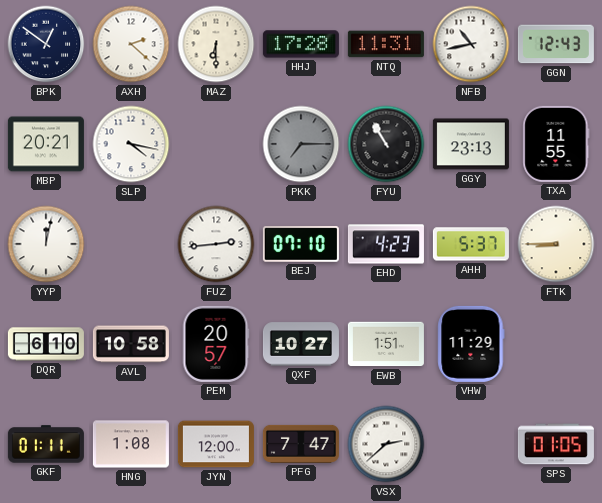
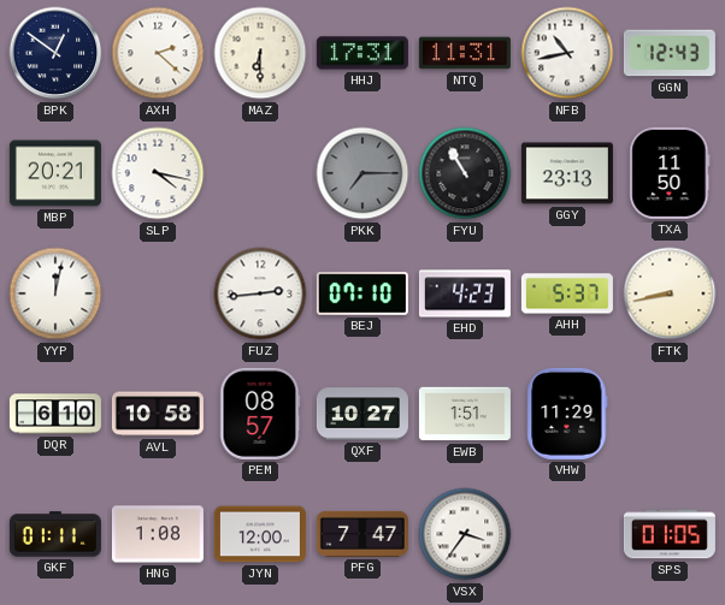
HHJ: 17:28 -> 17:31
TXA: 11:55 -> 11:50
FTK: 8:45 -> 8:43
PEM: 20:57 -> 08:57
VSX: 2:38 -> 3:36
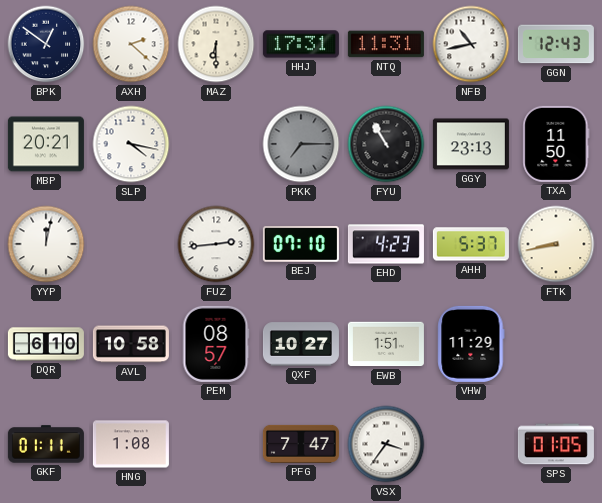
JYN: 12:00 -> none
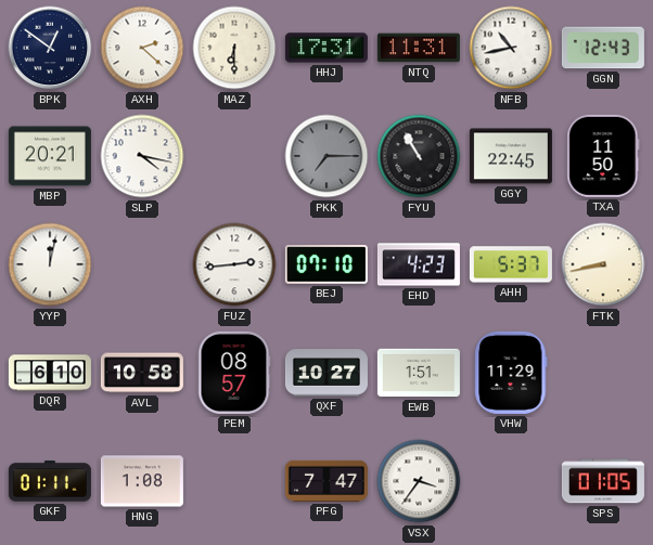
GGY: 23:13 -> 22:45
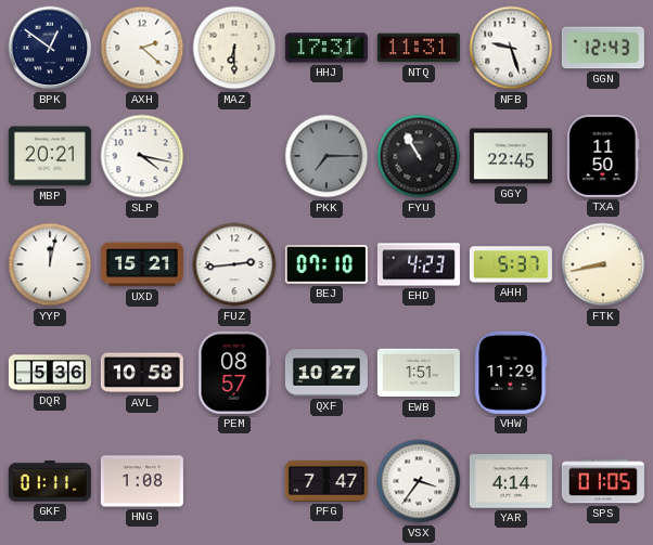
NFB: 10:43 -> 9:27
UXD: none -> 15:21
DQR: 6:10 -> 5:36
YAR: none -> 4:14
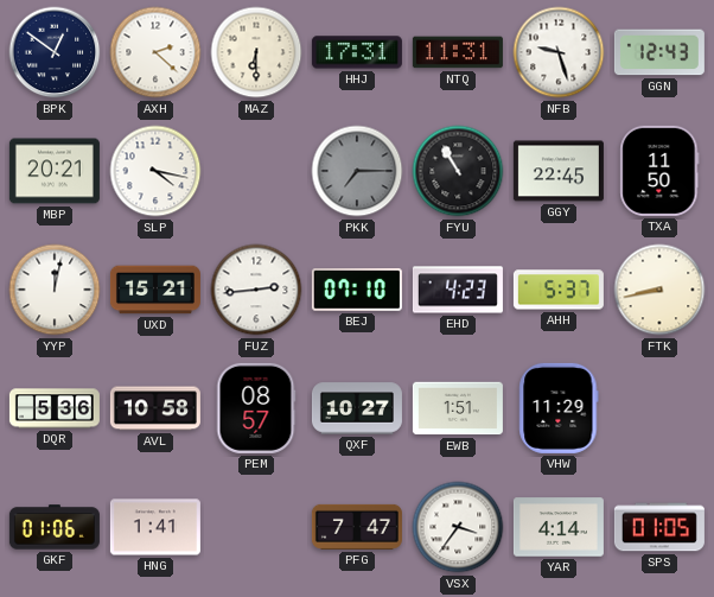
GKF: 01:11 -> 01:06
HNG: 1:08 -> 1:41
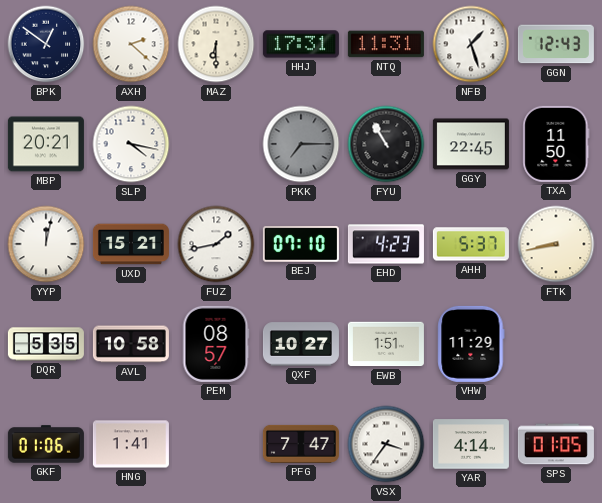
NFB: 9:27 -> 1:27
FUZ: 2:44 -> 1:43
DQR: 5:36 -> 5:35
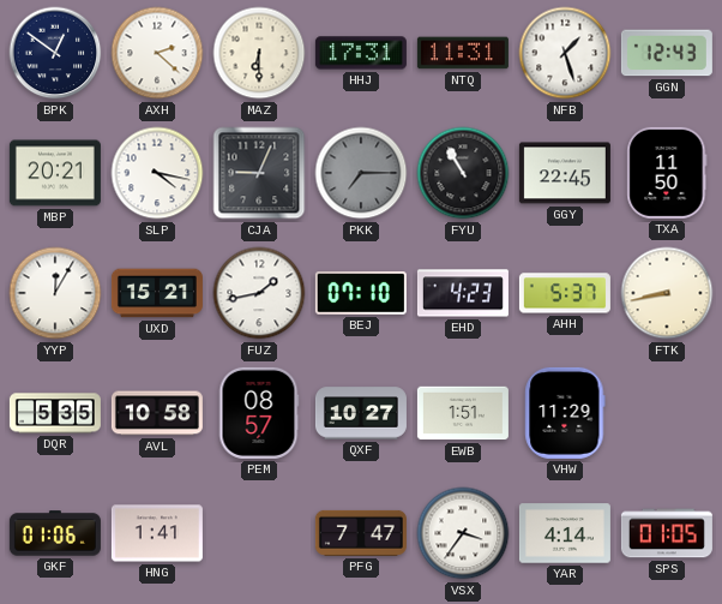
CJA: none -> 9:04
YYP: 12:02 -> 12:05
